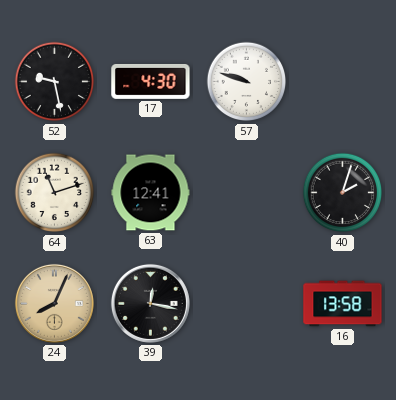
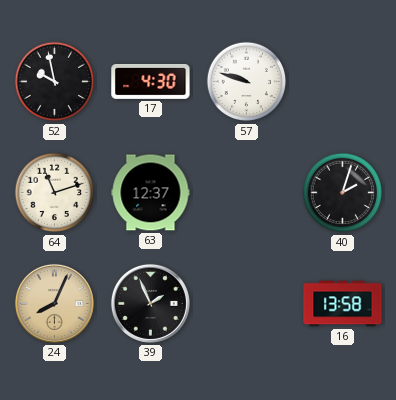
52: 9:28 -> 9:58
63: 12:41 -> 12:37
39: 12:17 -> 1:56
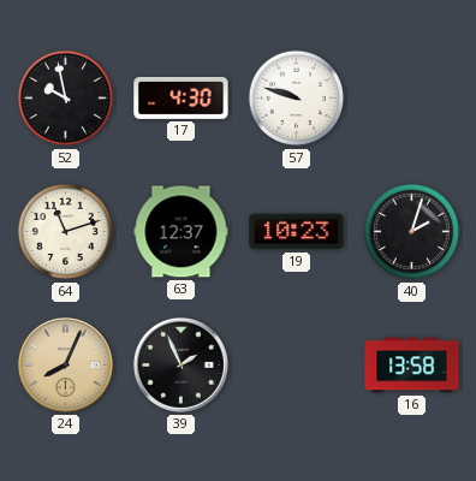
19: none -> 10:23
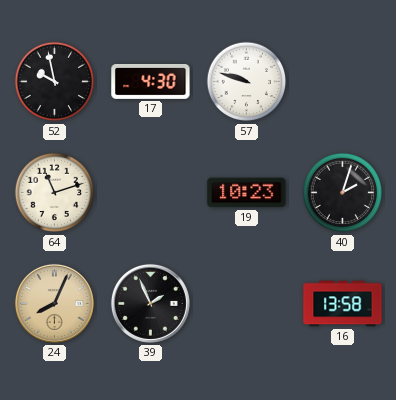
63: 12:37 -> none
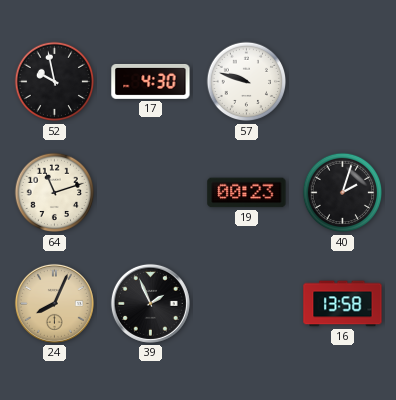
19: 10:23 -> 00:23
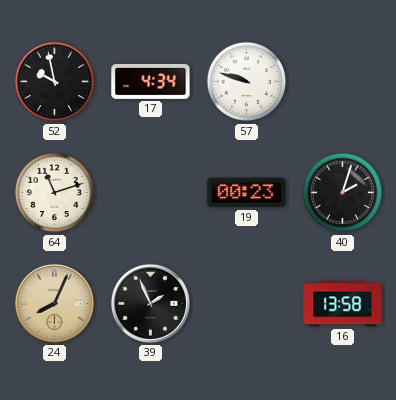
17: 4:30 -> 4:34
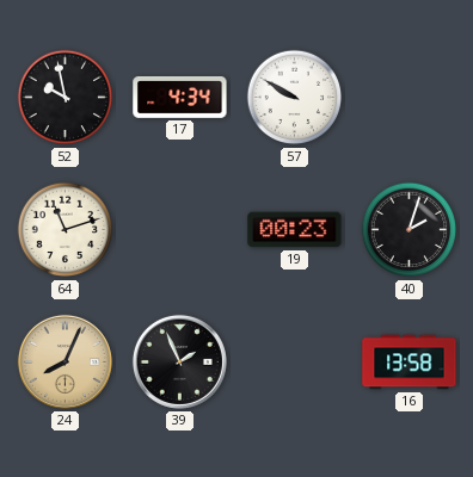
57: 9:48 -> 9:50
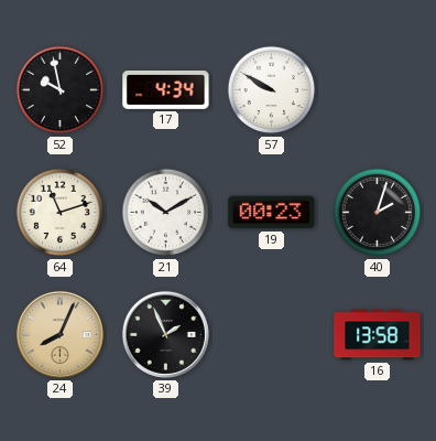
21: none -> 10:10
